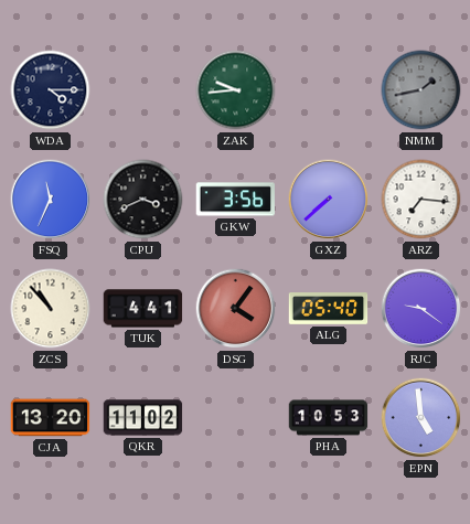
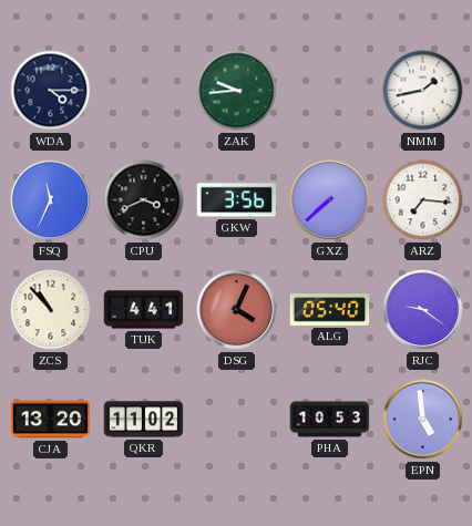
NMM dial: grey -> white
DSG: 4:06 -> 4:04
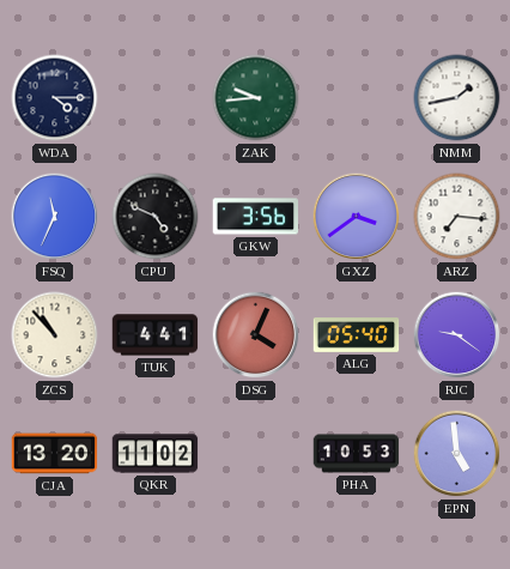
CPU: 3:41 -> 4:49
GXZ: 7:38 -> 3:39
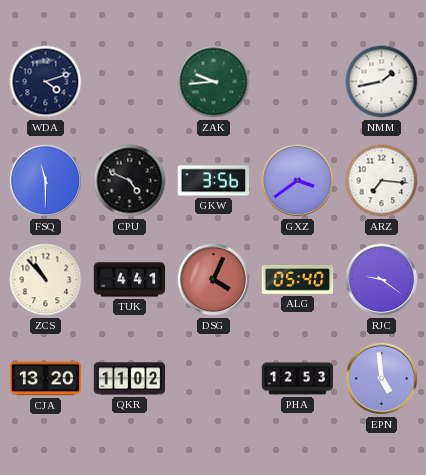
WDA: 4:15 -> 4:12
FSQ: 11:34 -> 11:30
PHA: 10:53 -> 12:53
